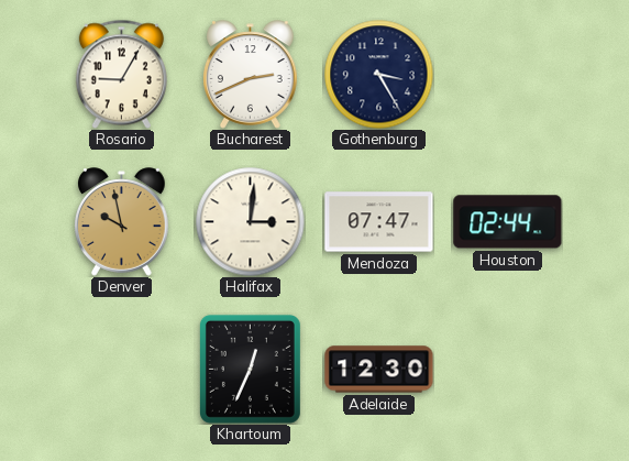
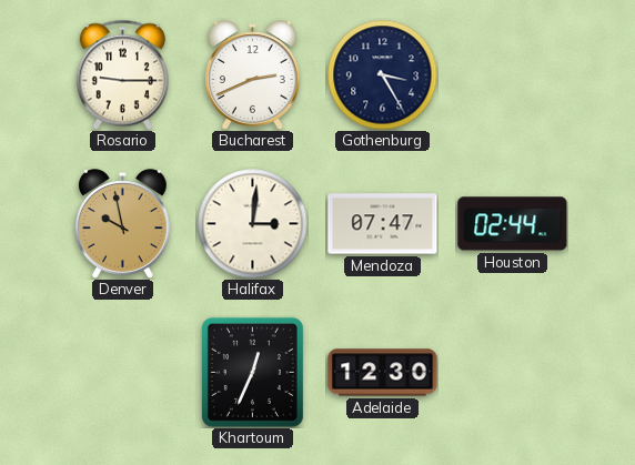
Rosario: 9:05 -> 9:15
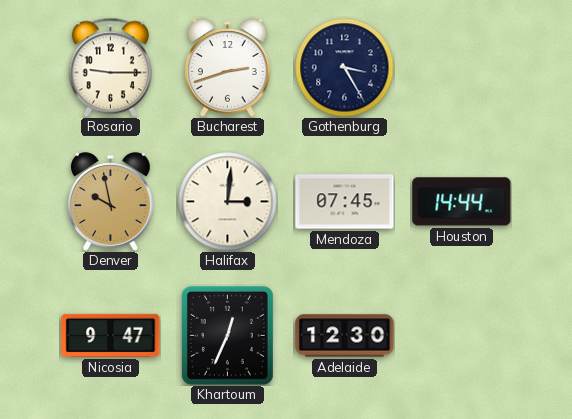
Bucharest: 2:41 -> 2:42
Mendoza: 07:47 -> 07:45
Houston: 02:44 -> 14:44
Nicosia: none -> 9:47
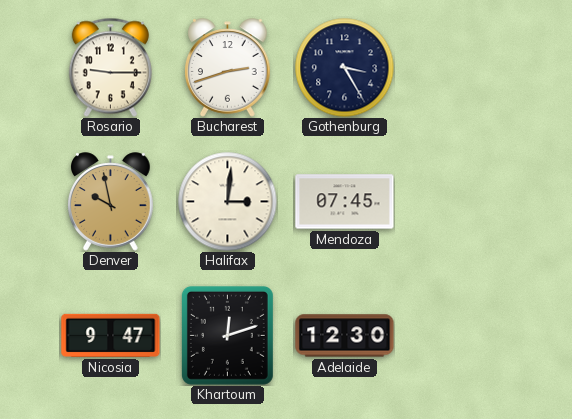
Houston: 14:44 -> none
Khartoum: 12:34 -> 12:12
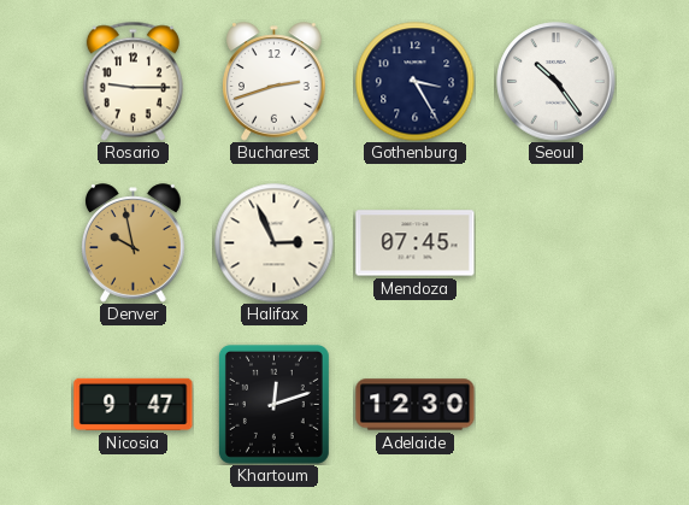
Seoul: none -> 10:24
Halifax: 3:01 -> 2:56
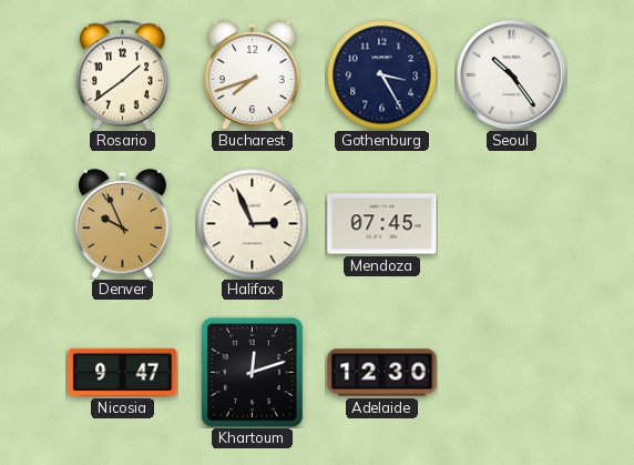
Rosario: 9:15 -> 1:39
Bucharest: 2:42 -> 7:42
Denver: 9:58 -> 9:56
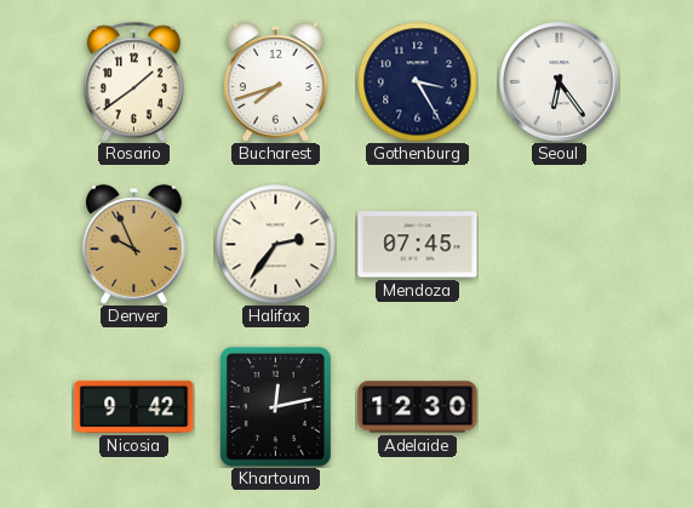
Seoul: 10:24 -> 6:24
Halifax: 2:56 -> 2:36
Nicosia: 9:47 -> 9:42
Khartoum: 12:12 -> 12:13
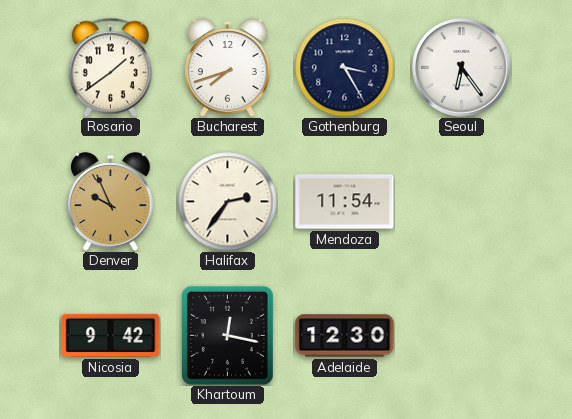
Mendoza: 07:45 -> 11:54
Khartoum: 12:13 -> 12:17
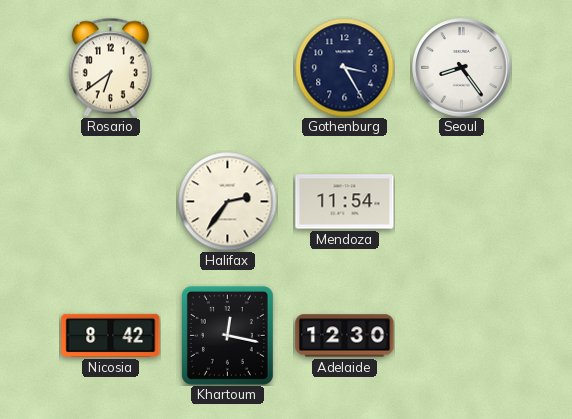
Rosario: 1:39 -> 6:39
Bucharest: 7:42 -> none
Seoul: 6:24 -> 8:24
Denver: 9:56 -> none
Nicosia: 9:42 -> 8:42
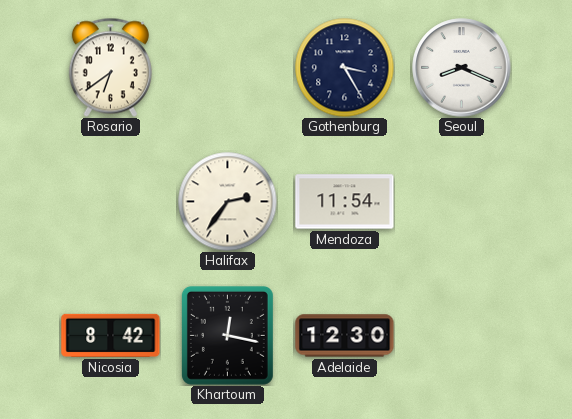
Seoul: 8:24 -> 8:19
